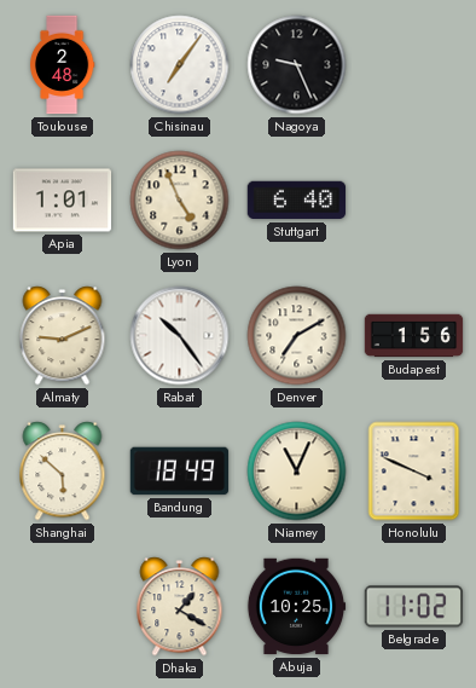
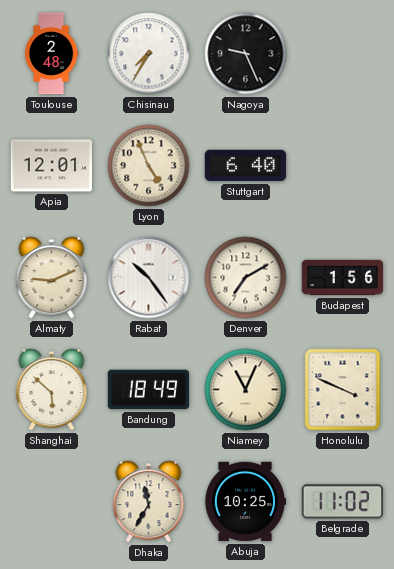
Chisinau: 7:06 -> 7:35
Apia: 1:01 -> 12:01
Dhaka: 1:20 -> 11:35
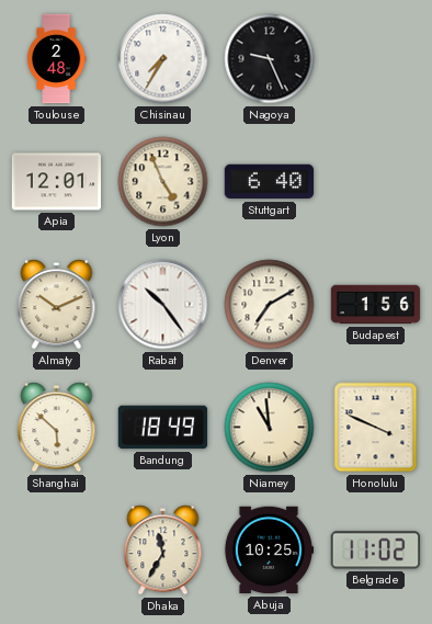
Almaty: 9:11 -> 10:11
Niamey: 11:04 -> 10:59
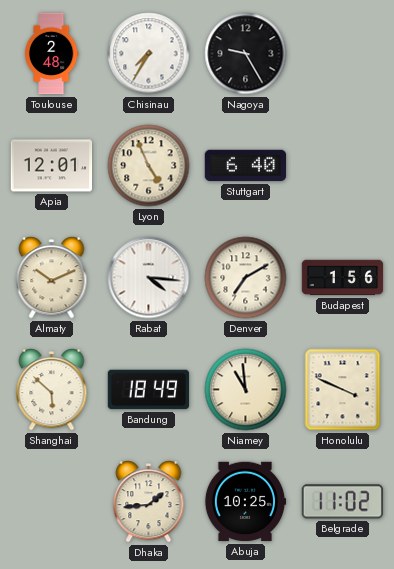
Nagoya: 9:26 -> 9:25
Rabat: 10:24 -> 4:16
Dhaka: 11:35 -> 1:44
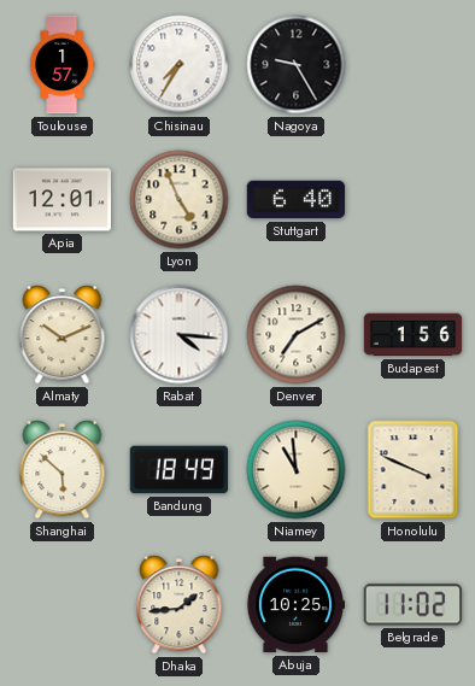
Toulouse: 2:48 -> 1:57
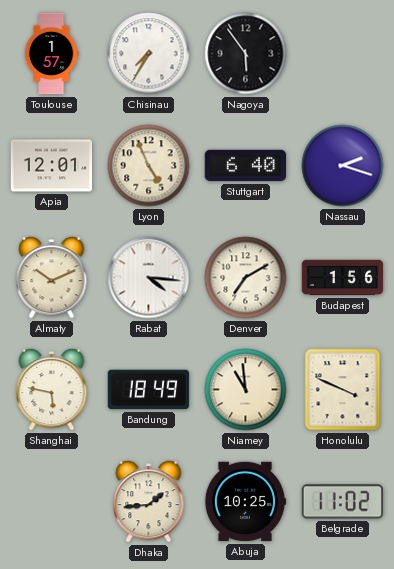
Nagoya: 9:25 -> 5:54
Nassau: none -> 2:18
Shanghai: 5:52 -> 5:47
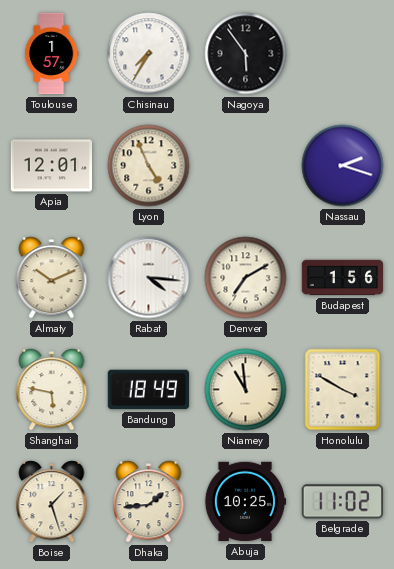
Stuttgart: 6:40 -> none
Honolulu: 3:49 -> 3:50
Boise: none -> 1:27
